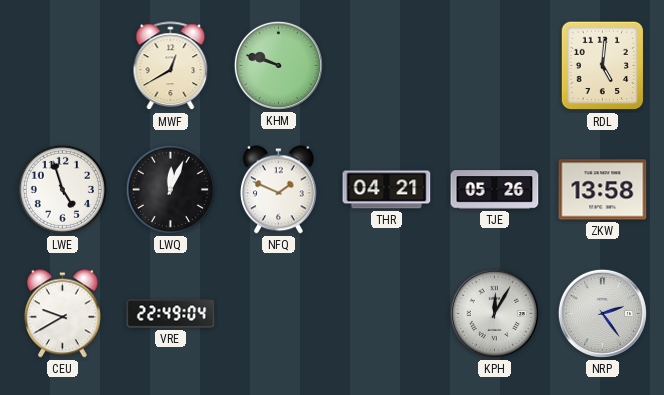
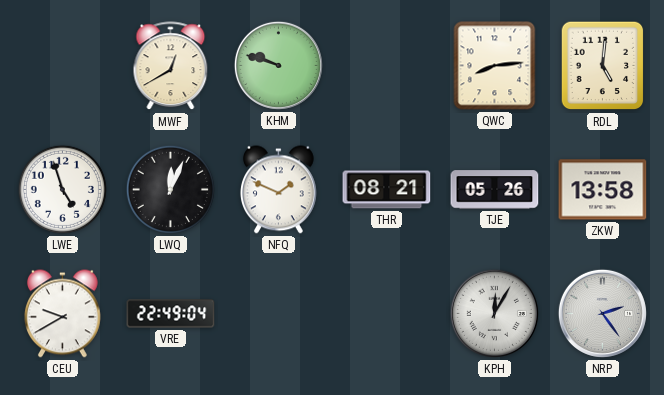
QWC: none -> 8:14
THR: 04:21 -> 08:21
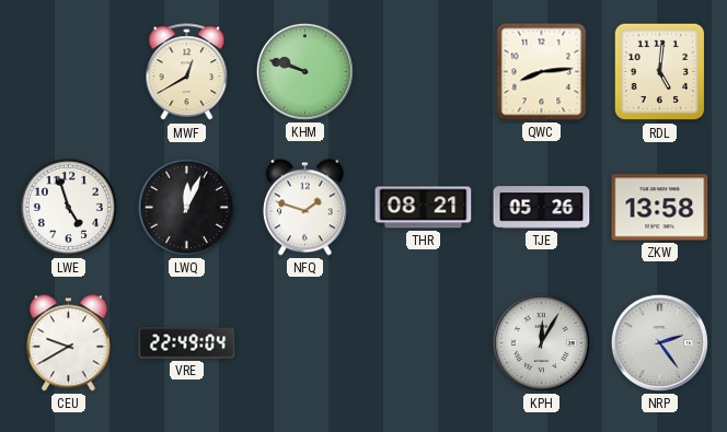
NFQ: 1:49 -> 1:48
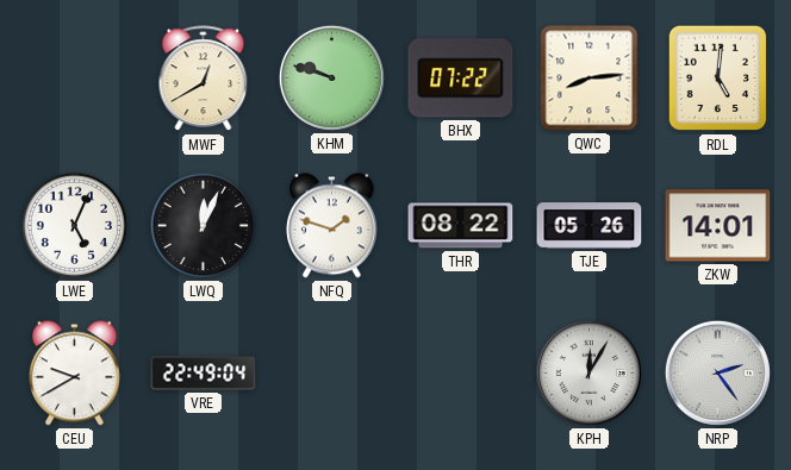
BHX: none -> 07:22
LWE: 4:57 -> 5:04
THR: 08:21 -> 08:22
ZKW: 13:58 -> 14:01
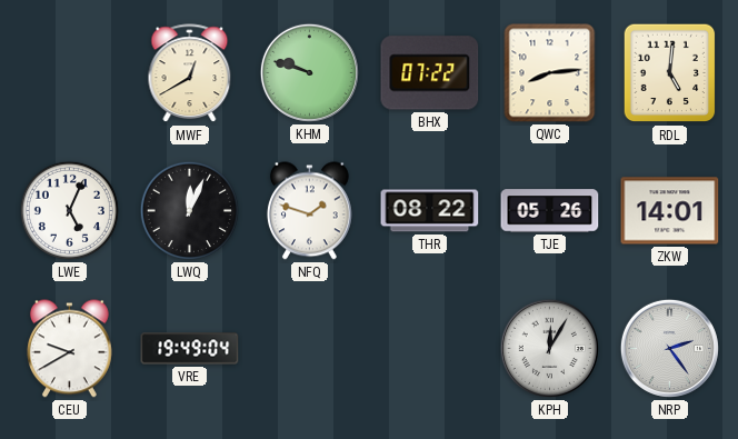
VRE: 22:49 -> 19:49
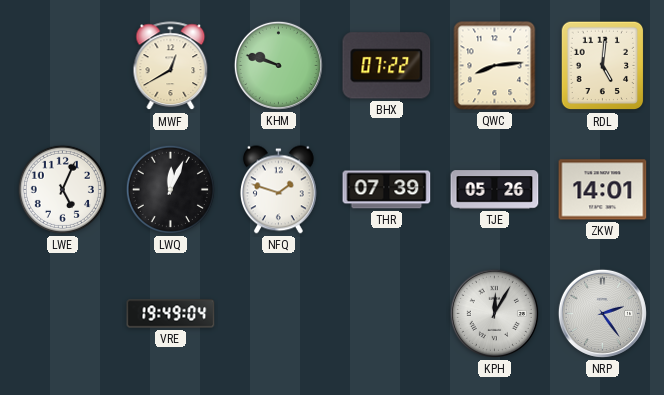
THR: 08:22 -> 07:39
CEU: 9:40 -> none
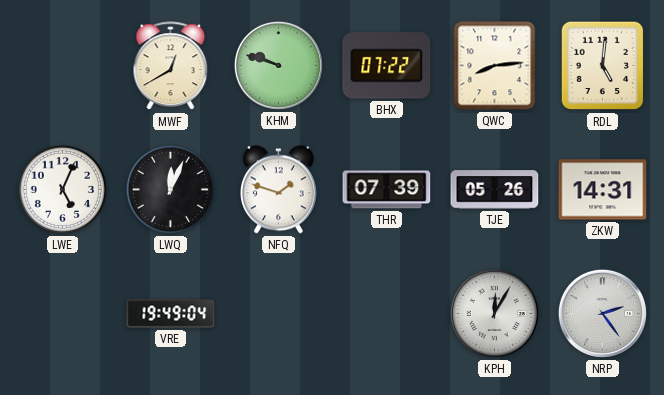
ZKW: 14:01 -> 14:31
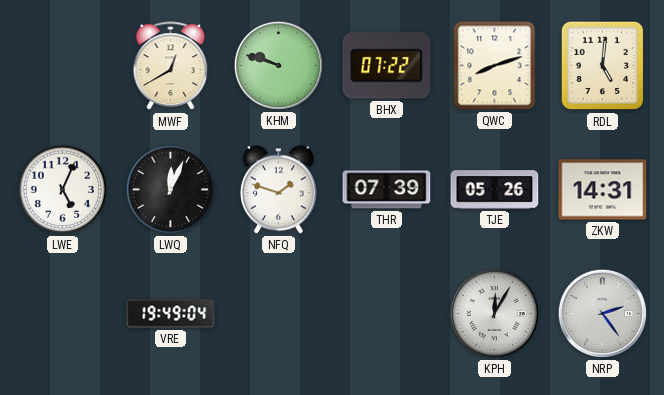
QWC: 8:14 -> 8:12
